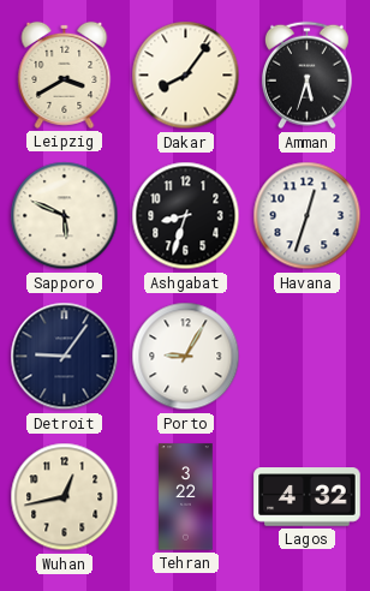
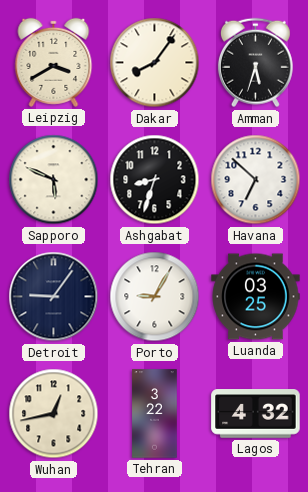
Havana: 12:33 -> 6:52
Luanda: none -> 03:25
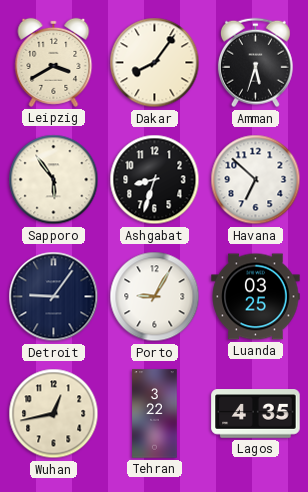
Sapporo: 5:49 -> 5:54
Lagos: 4:32 -> 4:35
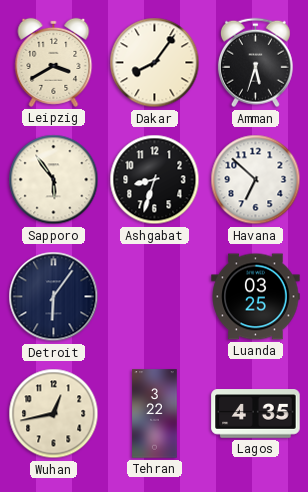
Detroit: 9:06 -> 6:06
Porto: 9:05 -> none
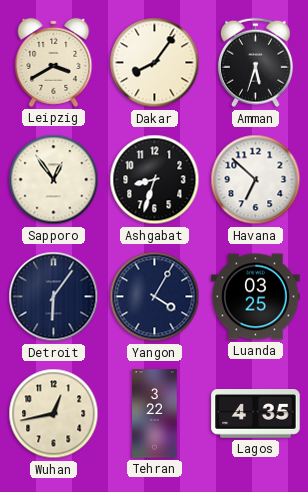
Sapporo: 5:54 -> 12:54
Yangon: none -> 4:05
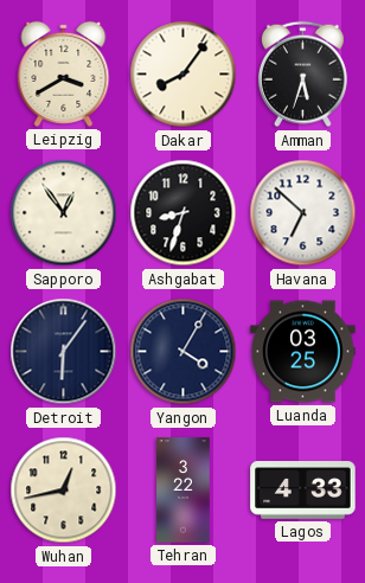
Lagos: 4:35 -> 4:33
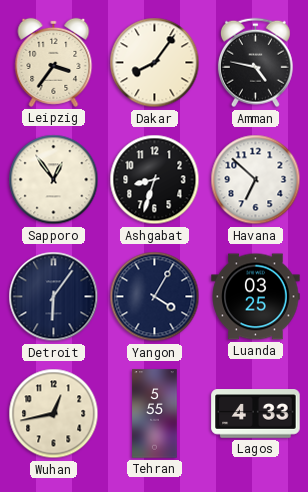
Leipzig: 3:40 -> 3:36
Amman: 5:33 -> 4:47
Tehran: 3:22 -> 5:55
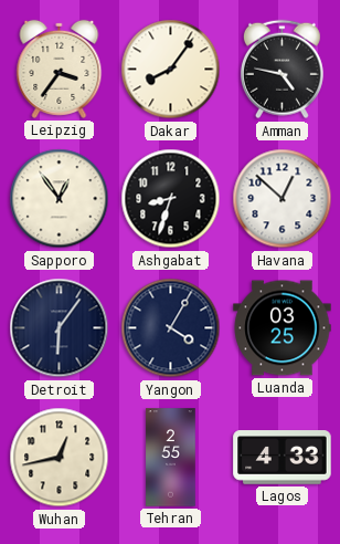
Havana: 6:52 -> 12:52
Tehran: 5:55 -> 2:55
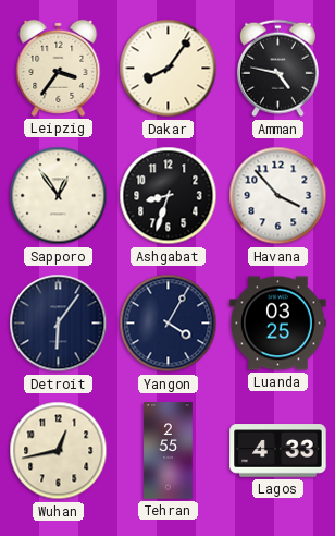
Havana: 12:52 -> 3:53
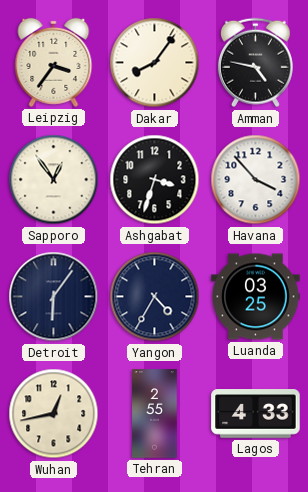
Ashgabat: 8:33 -> 3:33
Yangon: 4:05 -> 4:35
